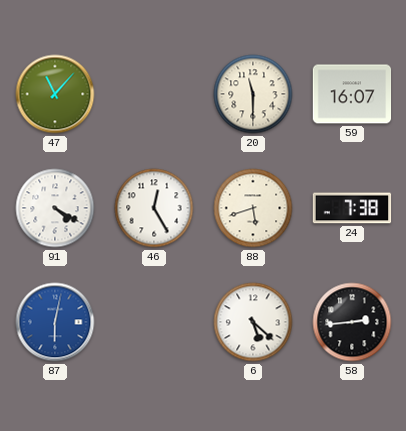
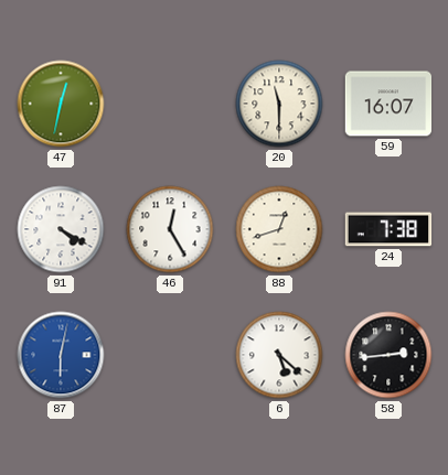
47: 11:07 -> 12:32
88: 5:42 -> 12:42
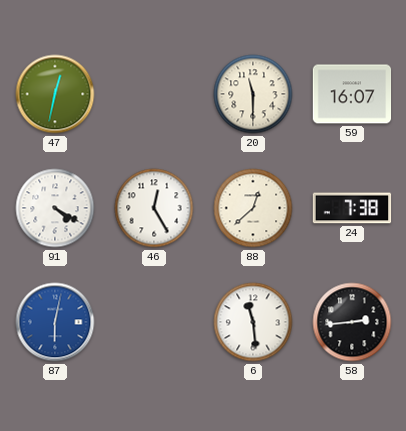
88: 12:42 -> 12:38
6: 5:22 -> 11:29
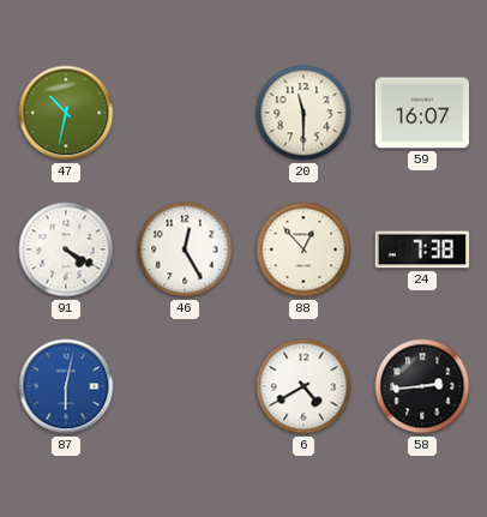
47: 12:32 -> 10:32
88: 12:38 -> 12:53
6: 11:29 -> 4:40
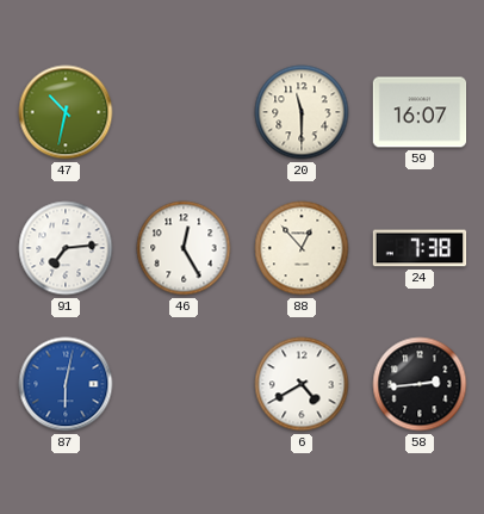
91: 4:20 -> 7:14
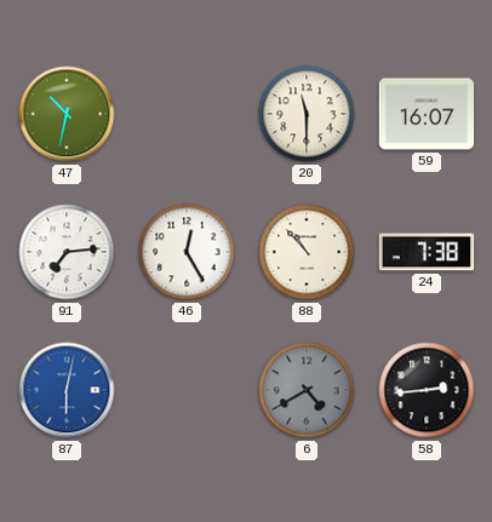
88: 12:53 -> 10:53
6 dial: white -> grey
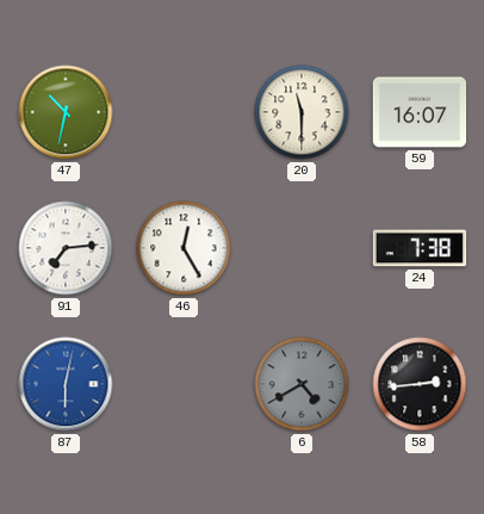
88: 10:53 -> none
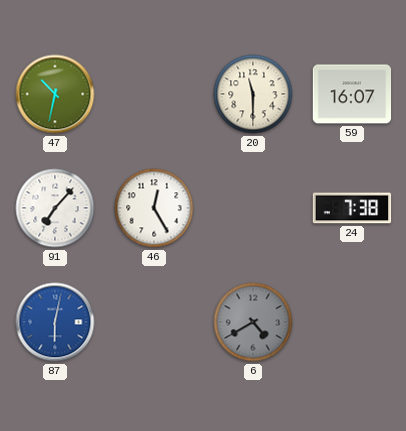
91: 7:14 -> 7:07
58: 2:44 -> none
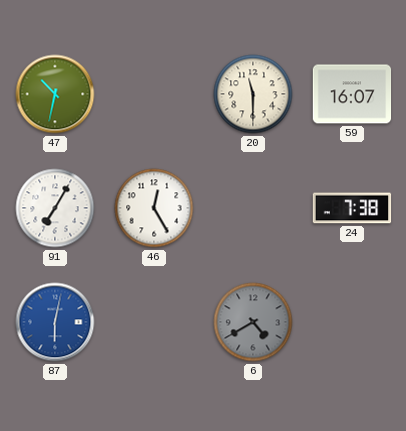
91: 7:07 -> 7:05
